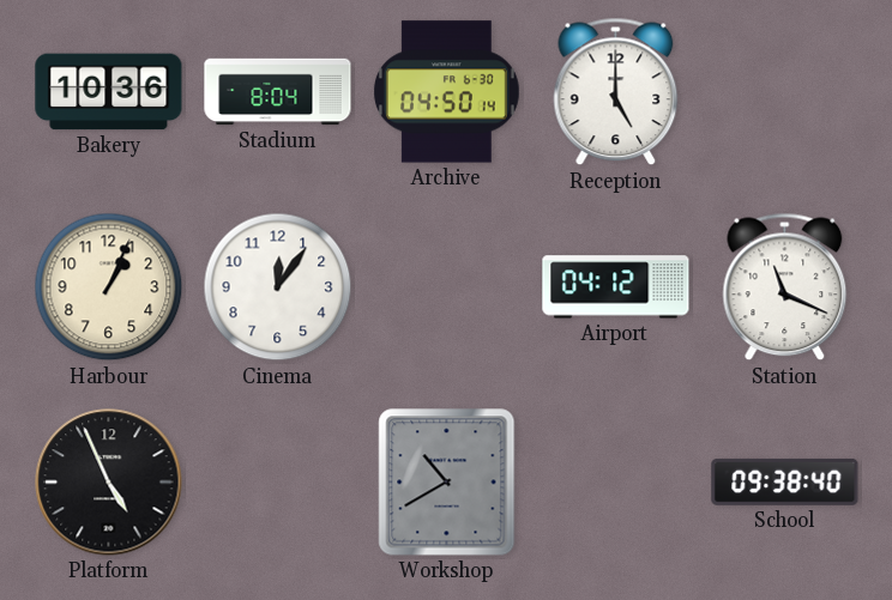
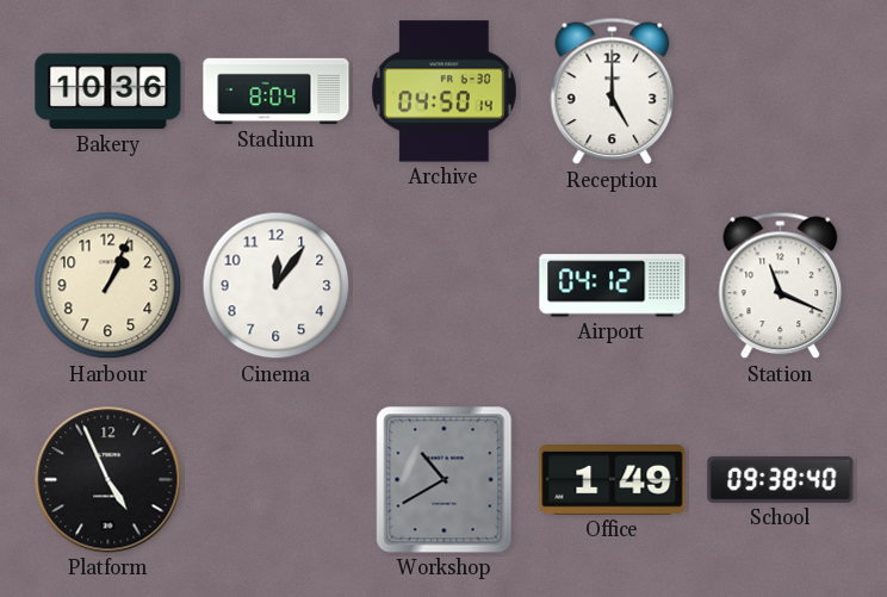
Office: none -> 1:49
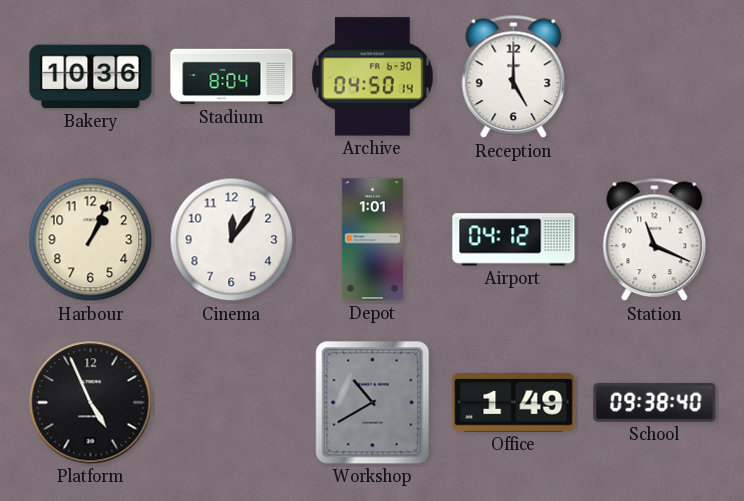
Depot: none -> 1:01
